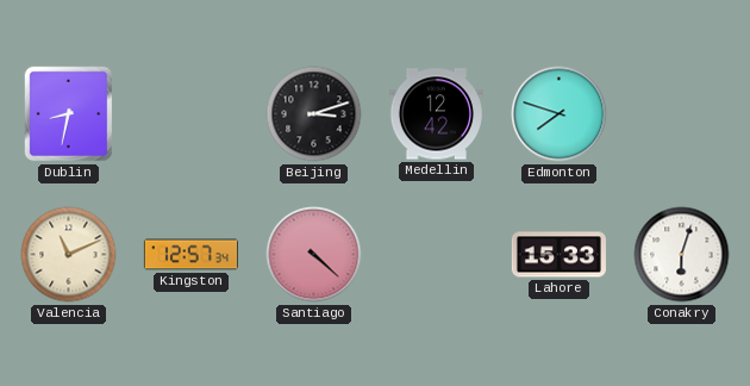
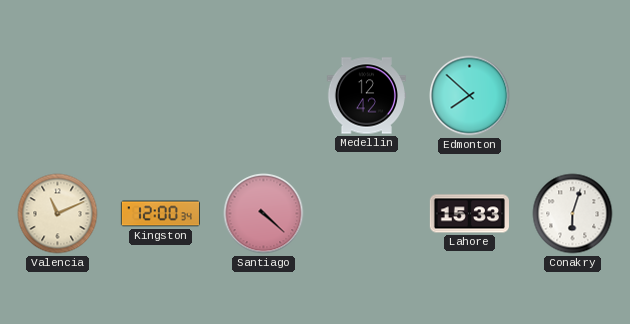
Dublin: 8:32 -> none
Beijing: 3:12 -> none
Edmonton: 7:48 -> 7:52
Kingston: 12:57 -> 12:00
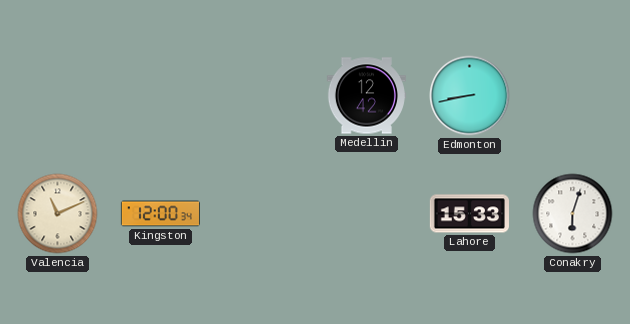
Edmonton: 7:52 -> 8:43
Santiago: 4:22 -> none
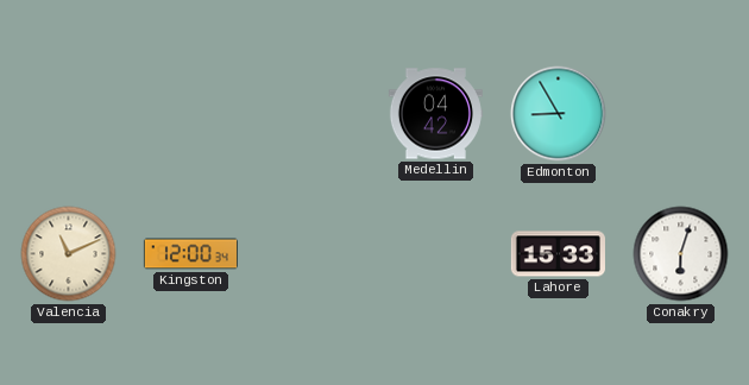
Medellin: 12:42 -> 04:42
Edmonton: 8:43 -> 8:55
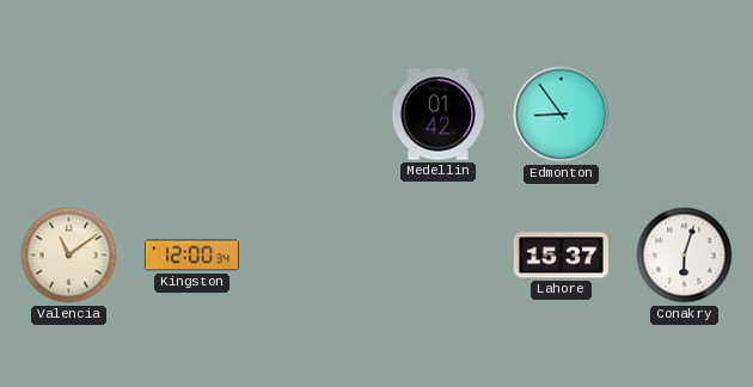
Medellin: 04:42 -> 01:42
Edmonton: 8:55 -> 8:54
Valencia: 11:11 -> 11:09
Lahore: 15:33 -> 15:37
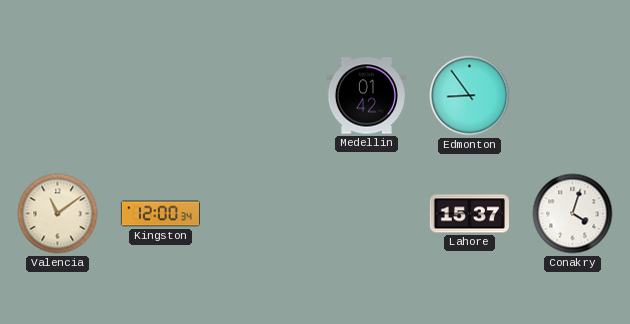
Conakry: 6:03 -> 4:03
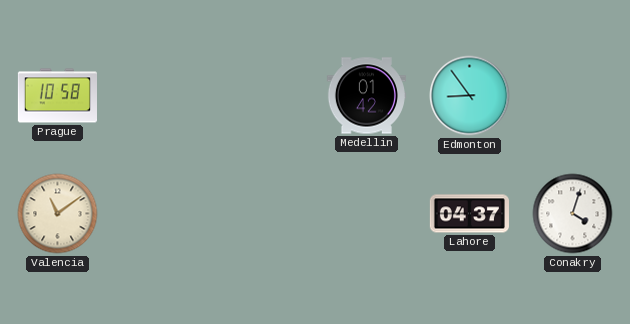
Prague: none -> 10:58
Kingston: 12:00 -> none
Lahore: 15:37 -> 04:37
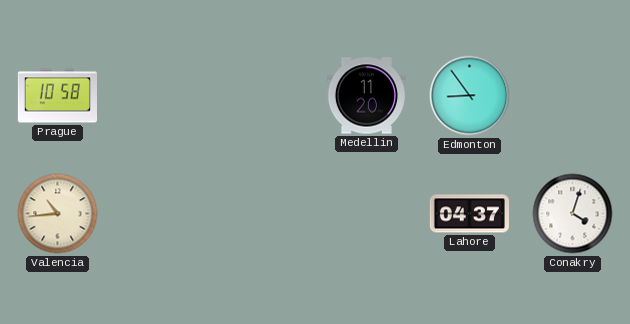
Medellin: 01:42 -> 11:20
Valencia: 11:09 -> 10:44
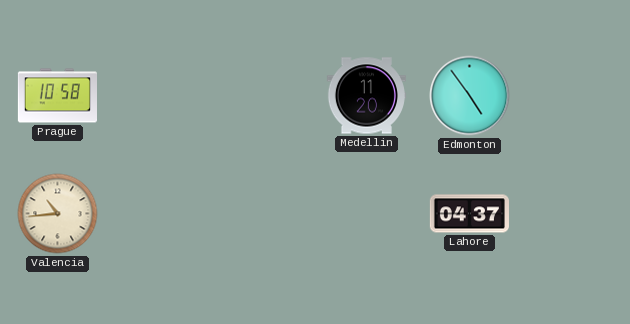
Edmonton: 8:54 -> 4:54
Conakry: 4:03 -> none
